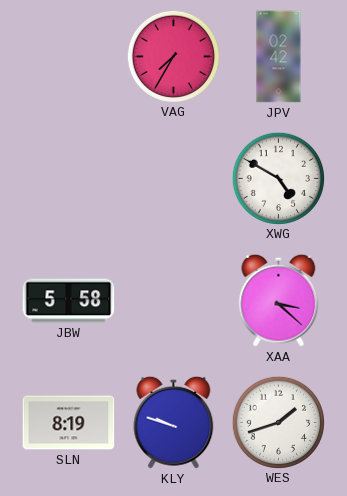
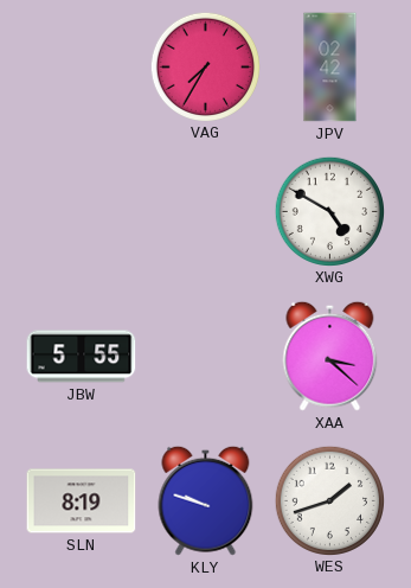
JBW: 5:58 -> 5:55
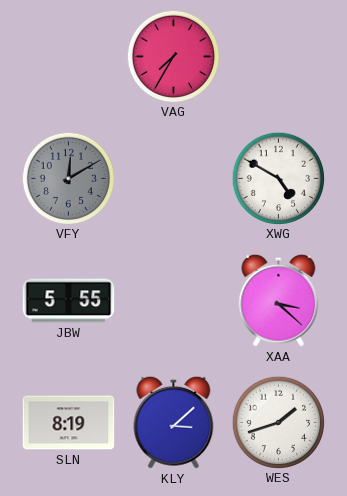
JPV: 02:42 -> none
VFY: none -> 12:10
KLY: 9:48 -> 3:08
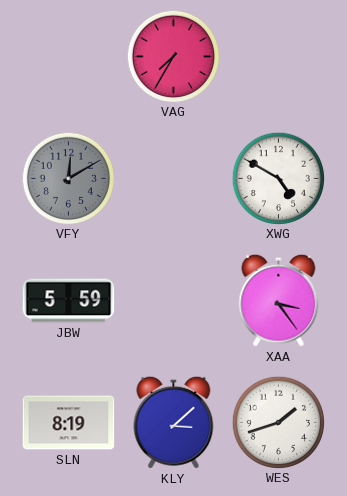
JBW: 5:55 -> 5:59
XAA: 3:22 -> 3:24
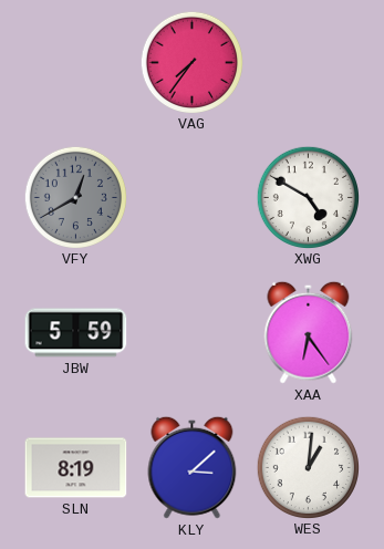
VAG: 7:35 -> 7:36
VFY: 12:10 -> 12:40
XAA: 3:24 -> 6:24
WES: 1:42 -> 1:01
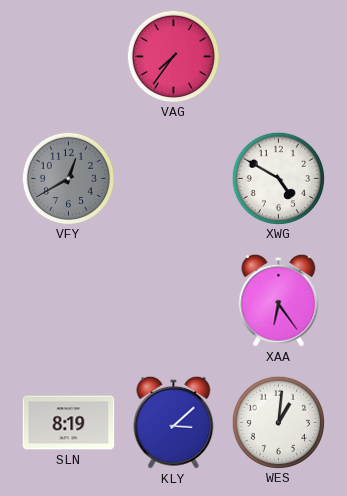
JBW: 5:59 -> none
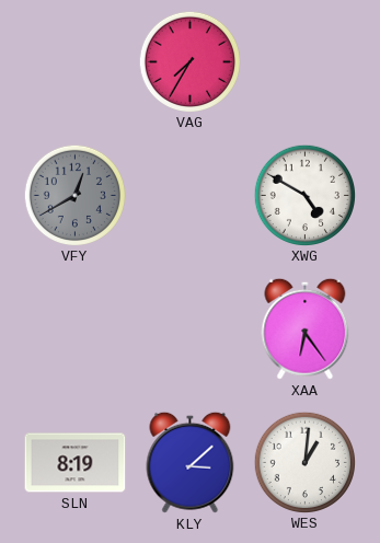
VAG: 7:36 -> 7:35
